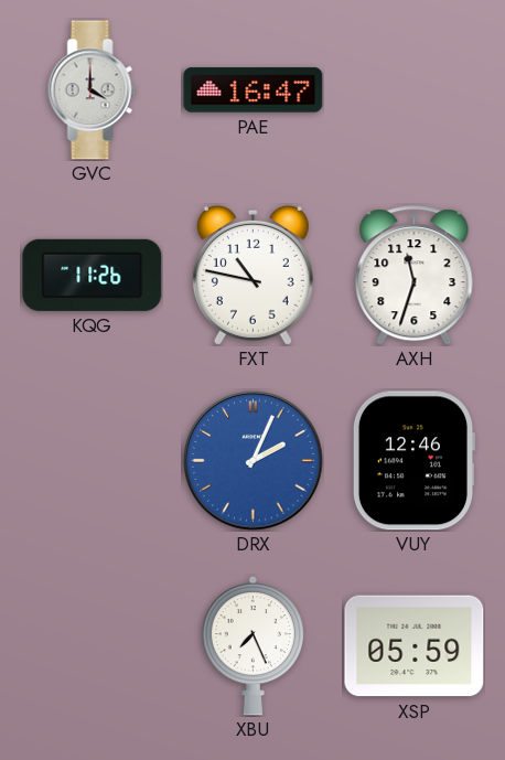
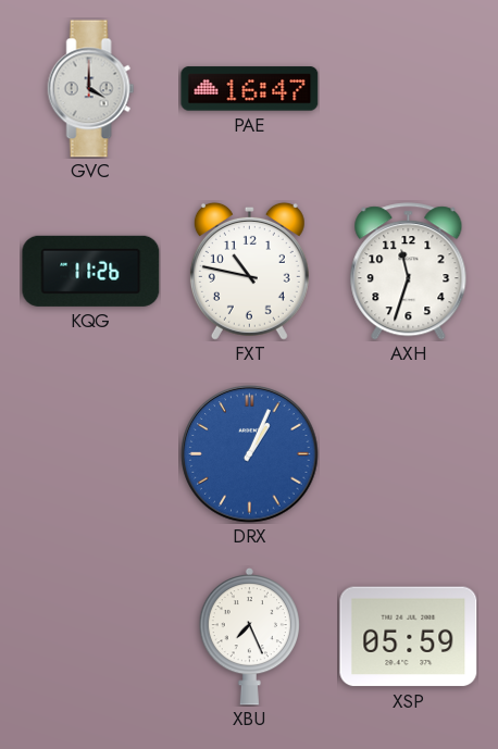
DRX: 2:04 -> 1:04
VUY: 12:46 -> none
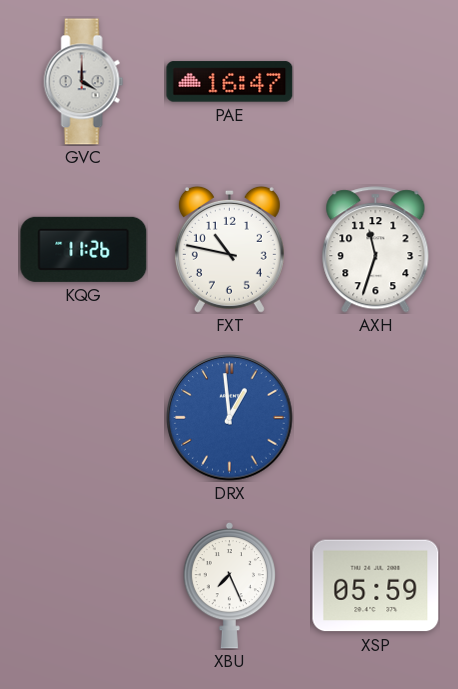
DRX: 1:04 -> 12:59
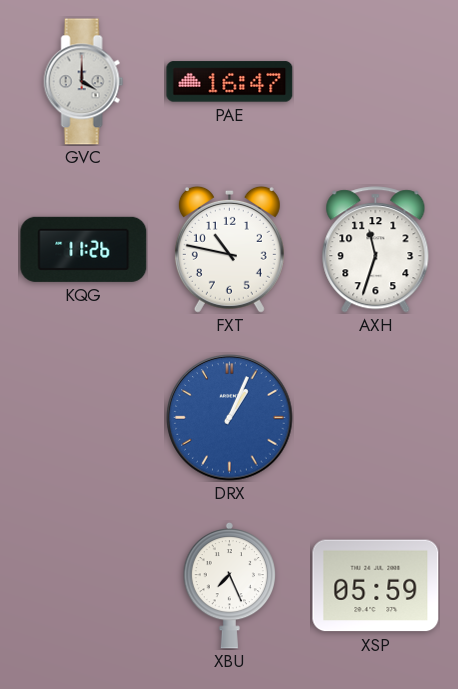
DRX: 12:59 -> 1:04
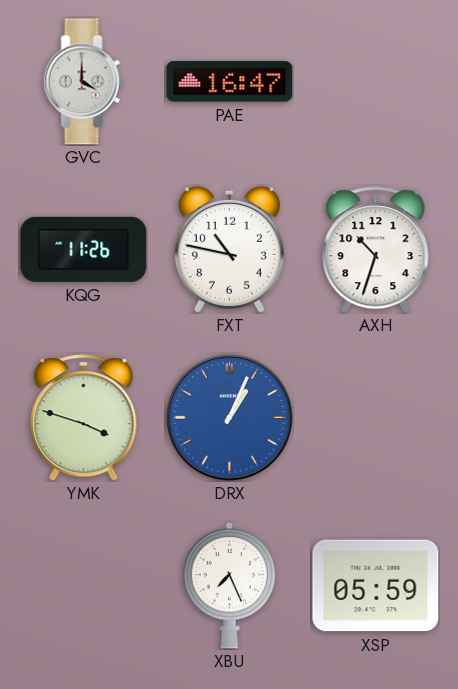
AXH: 11:33 -> 10:33
YMK: none -> 3:48
